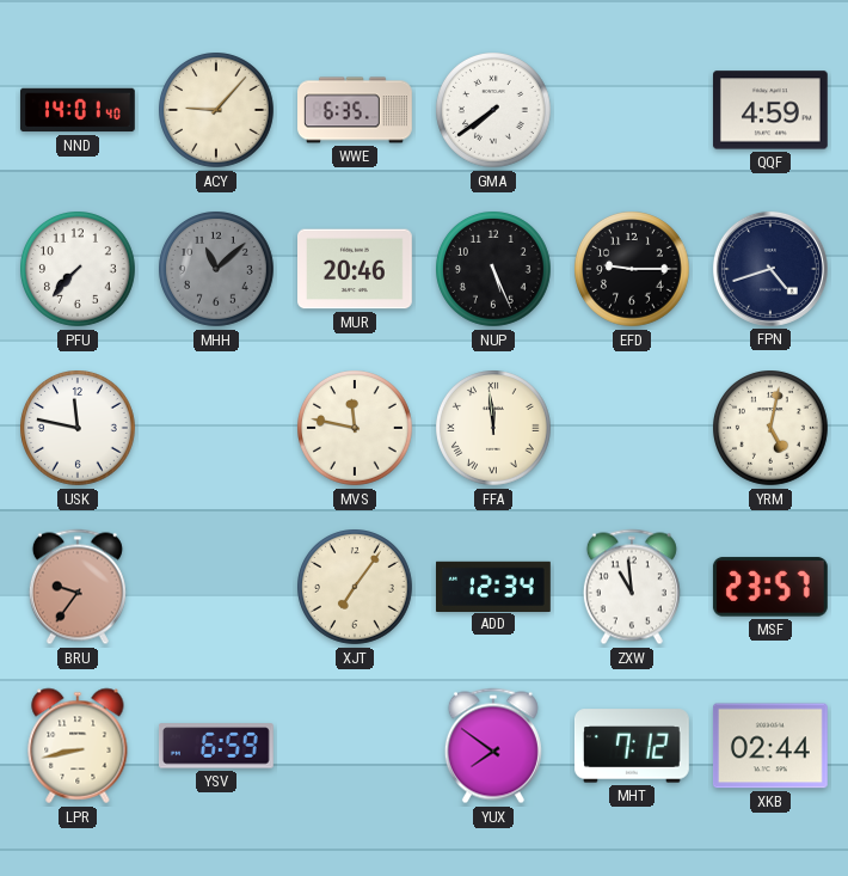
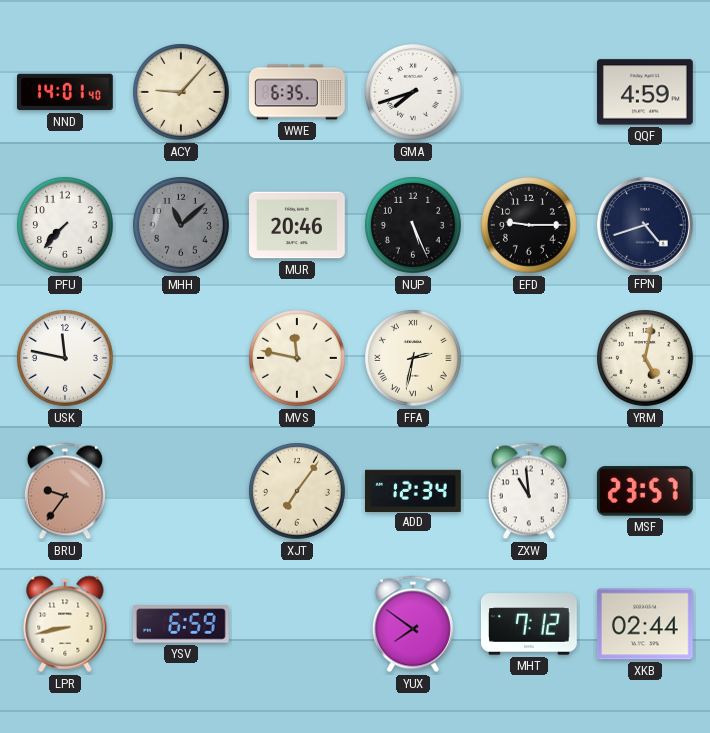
GMA: 7:39 -> 7:42
FFA: 11:59 -> 2:32
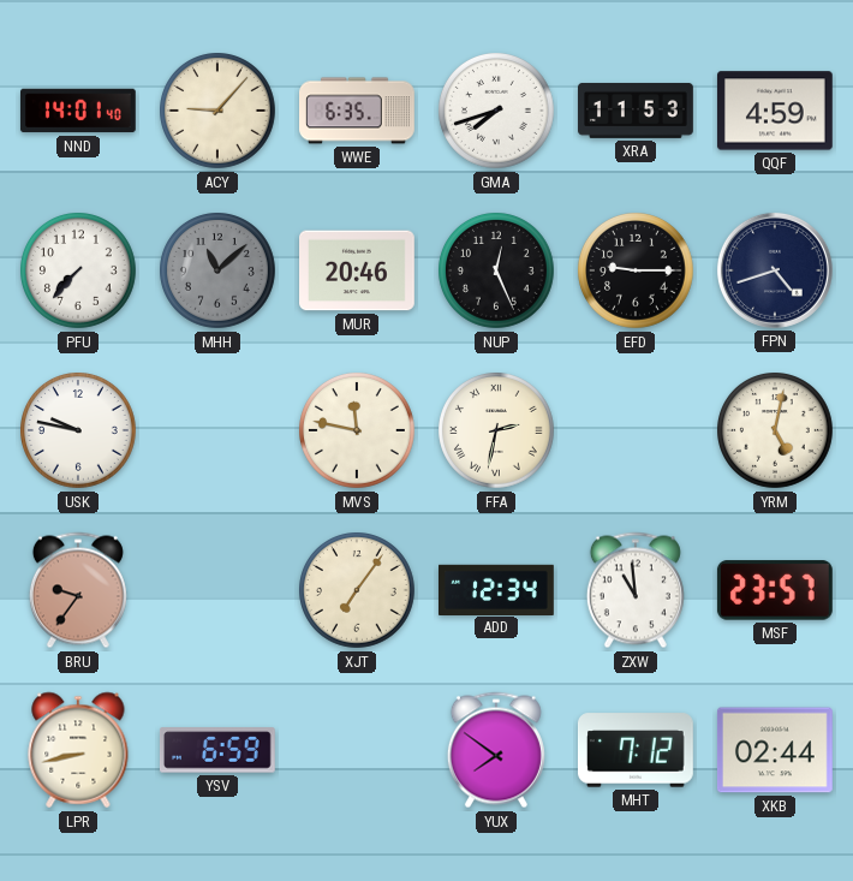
XRA: none -> 11:53
NUP: 5:26 -> 12:26
USK: 11:47 -> 9:47
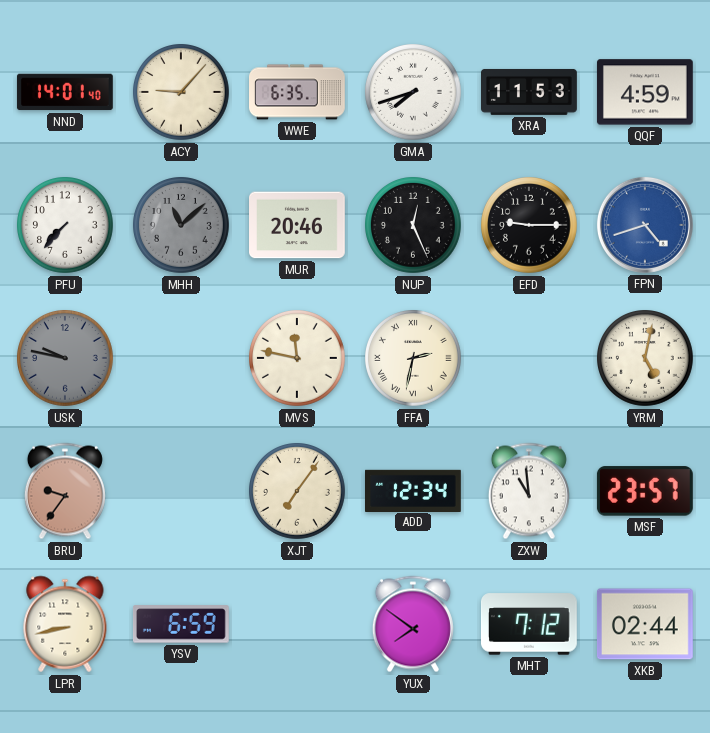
FPN dial: navy -> blue
USK dial: white -> grey
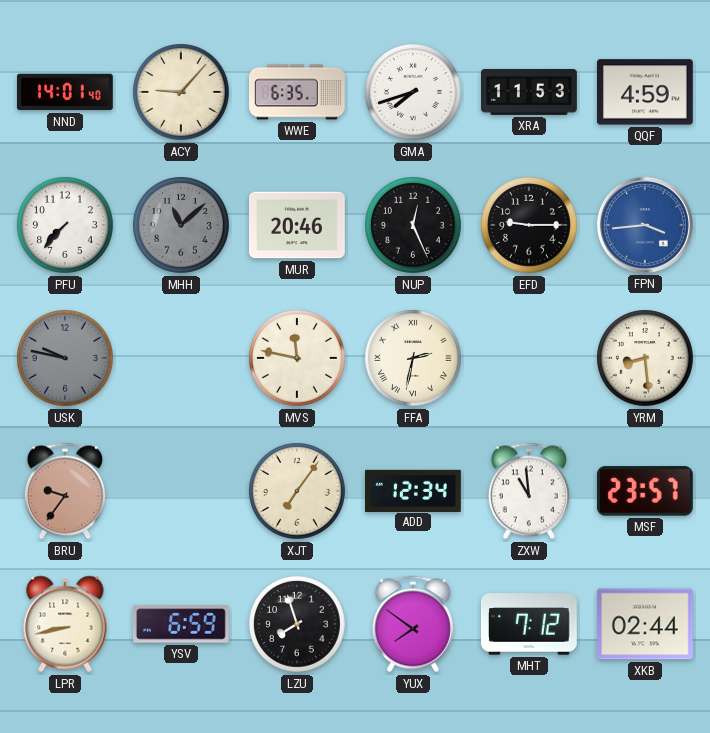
FPN: 4:42 -> 3:44
YRM: 5:02 -> 8:29
LZU: none -> 7:57
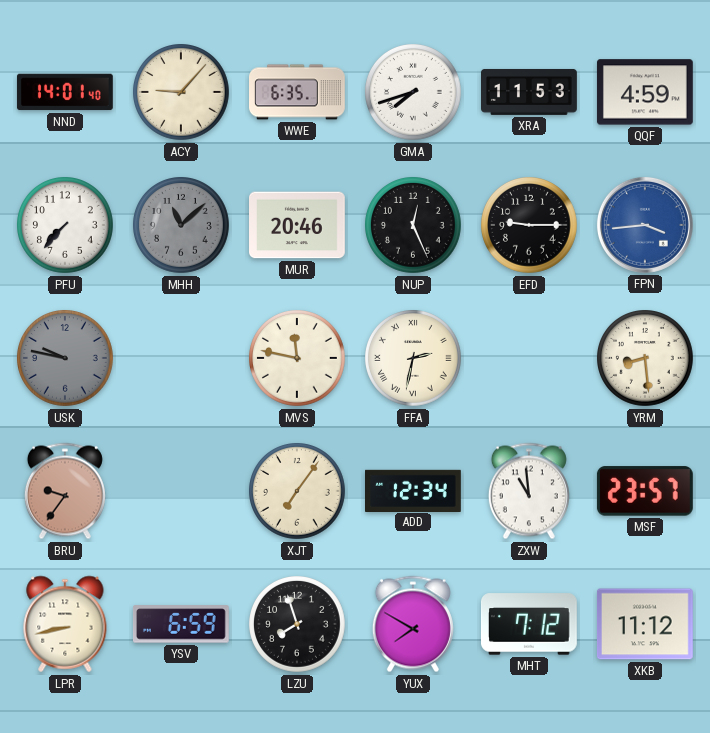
YUX: 7:51 -> 7:50
XKB: 02:44 -> 11:12
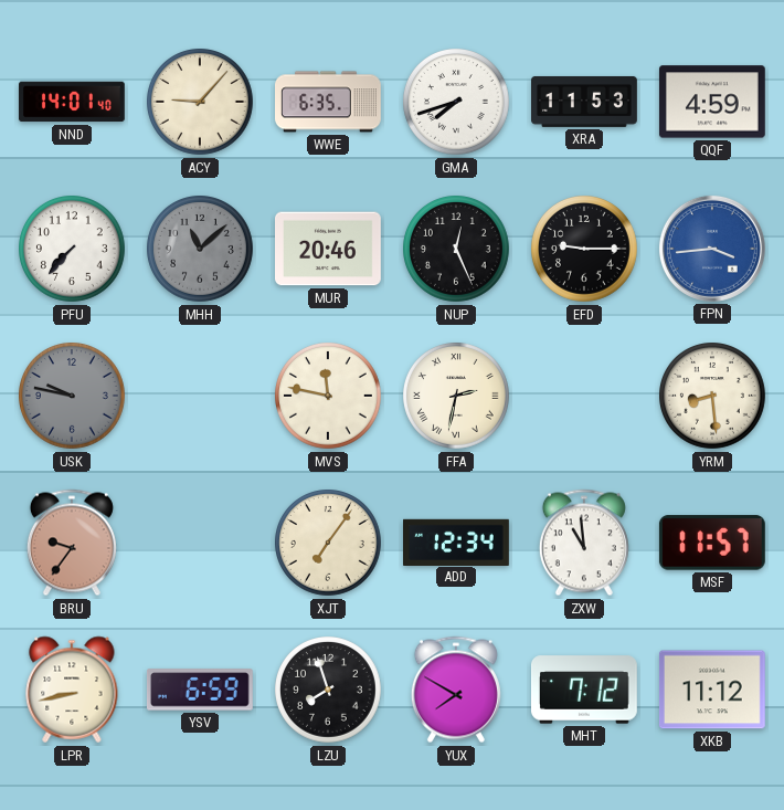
MSF: 23:57 -> 11:57
